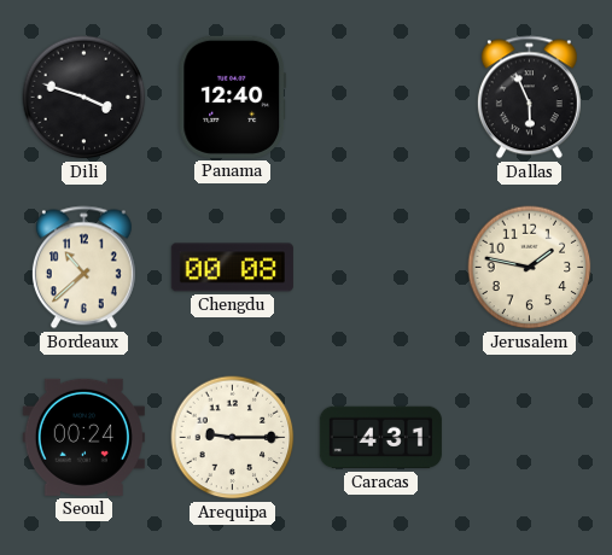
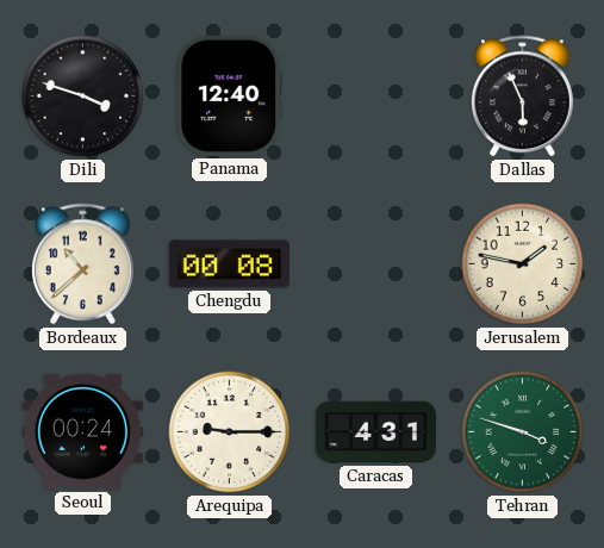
Tehran: none -> 3:48
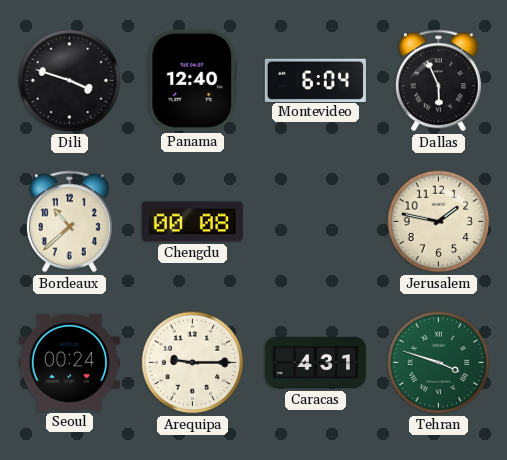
Montevideo: none -> 6:04
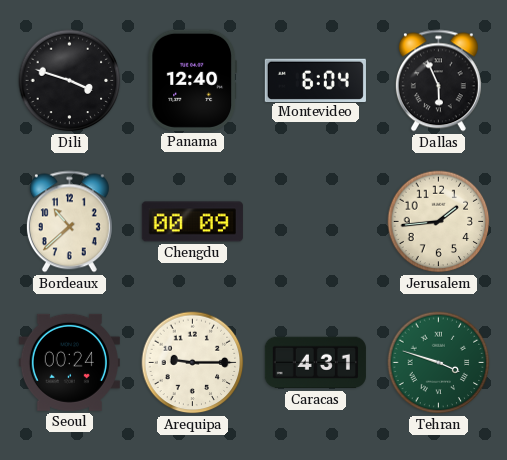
Chengdu: 00:08 -> 00:09
Jerusalem: 1:47 -> 1:44
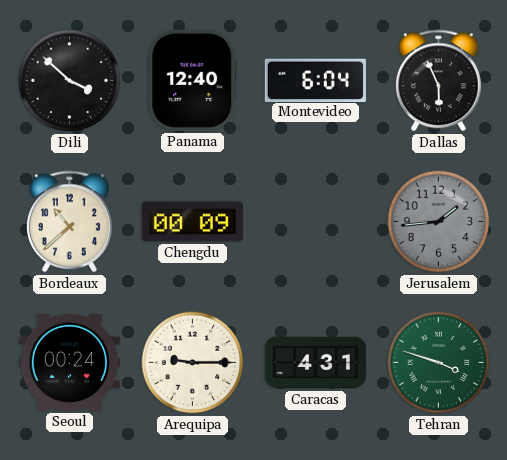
Dili: 3:48 -> 3:52
Jerusalem dial: cream -> grey
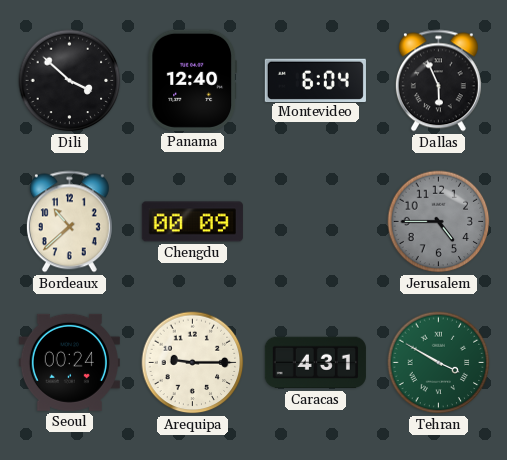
Jerusalem: 1:44 -> 4:45
Tehran: 3:48 -> 3:50
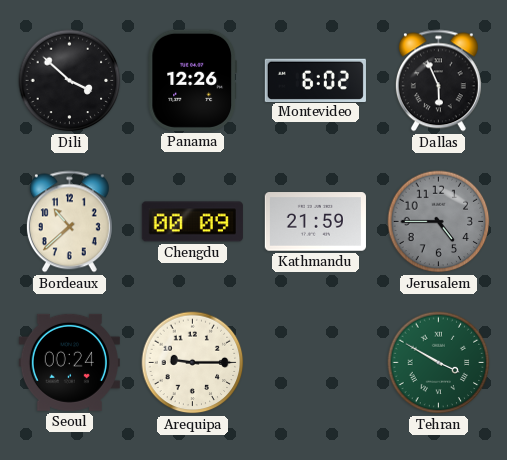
Panama: 12:40 -> 12:26
Montevideo: 6:04 -> 6:02
Kathmandu: none -> 21:59
Caracas: 4:31 -> none
